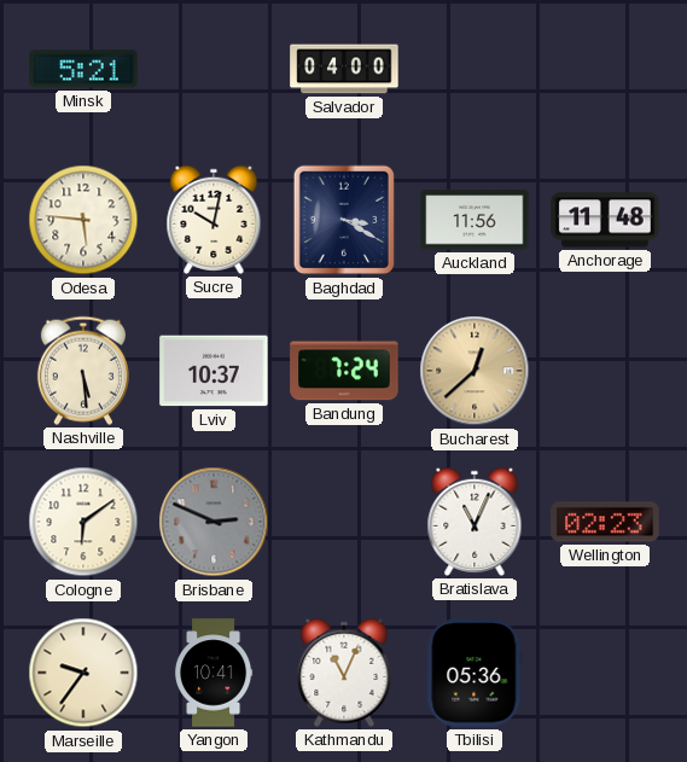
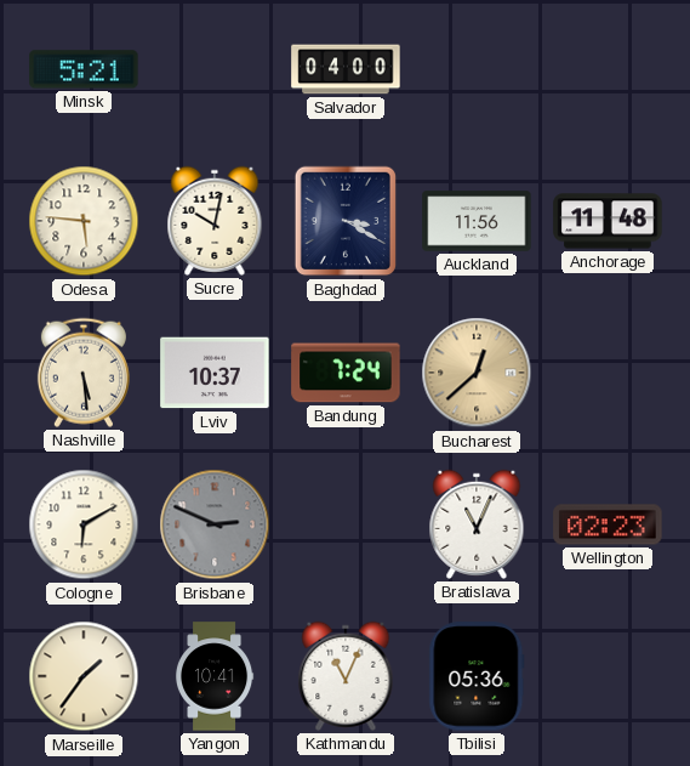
Cologne: 6:09 -> 6:10
Marseille: 9:36 -> 1:36
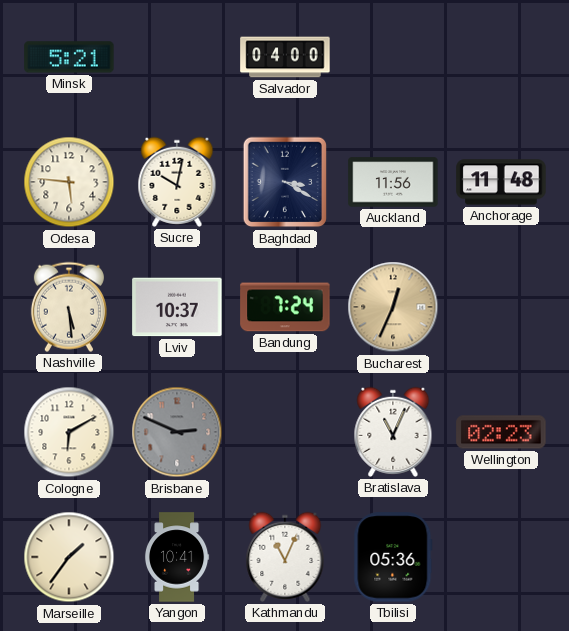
Bucharest: 12:38 -> 12:34
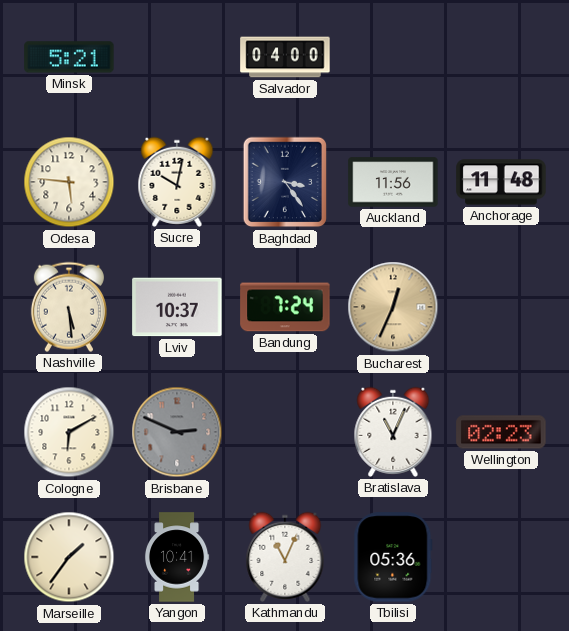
Baghdad: 3:20 -> 3:24
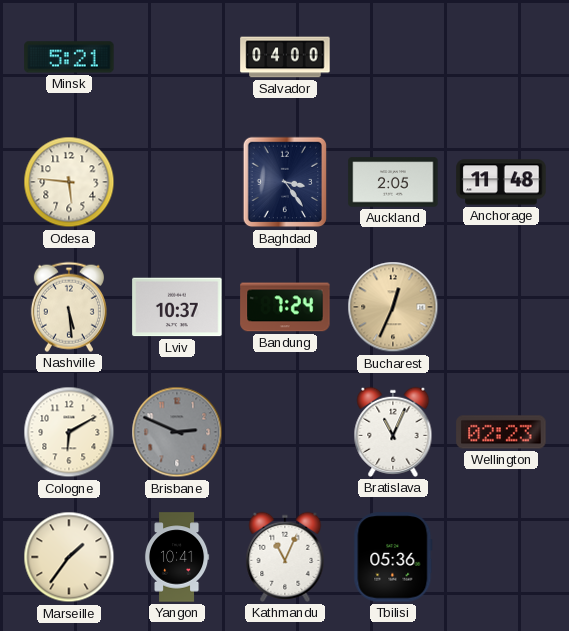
Sucre: 10:02 -> none
Auckland: 11:56 -> 2:05
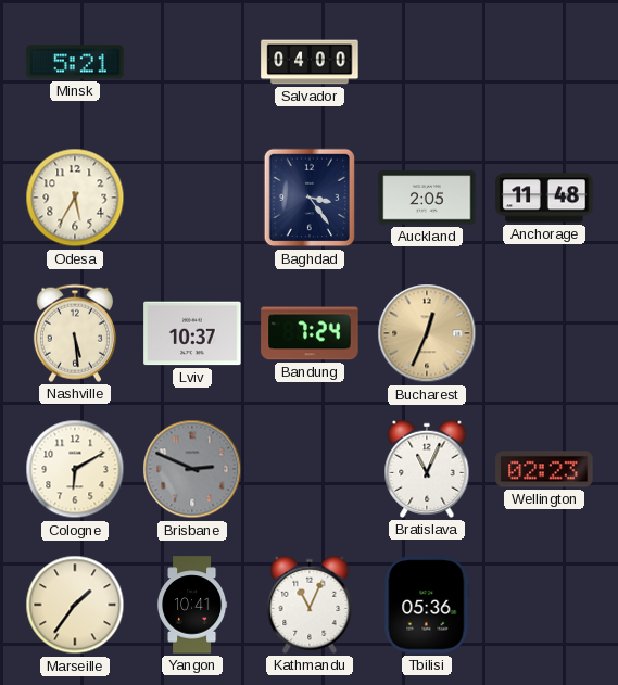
Odesa: 5:46 -> 5:35
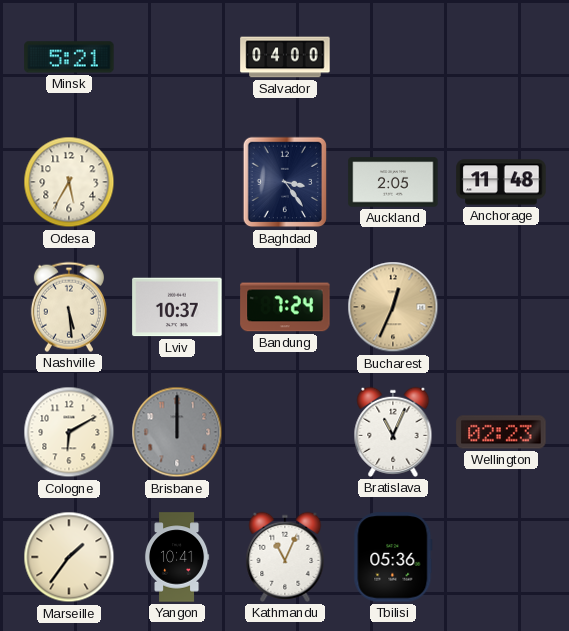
Brisbane: 2:49 -> 12:00
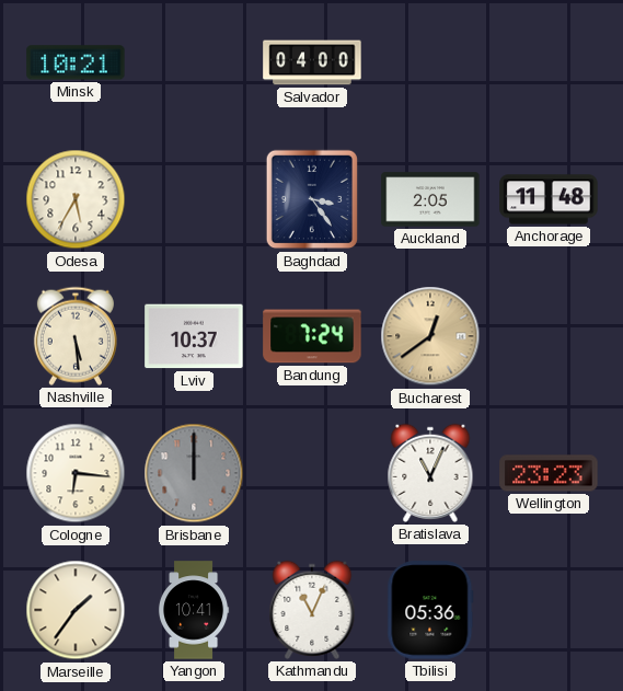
Minsk: 5:21 -> 10:21
Bucharest: 12:34 -> 12:39
Cologne: 6:10 -> 6:16
Wellington: 02:23 -> 23:23
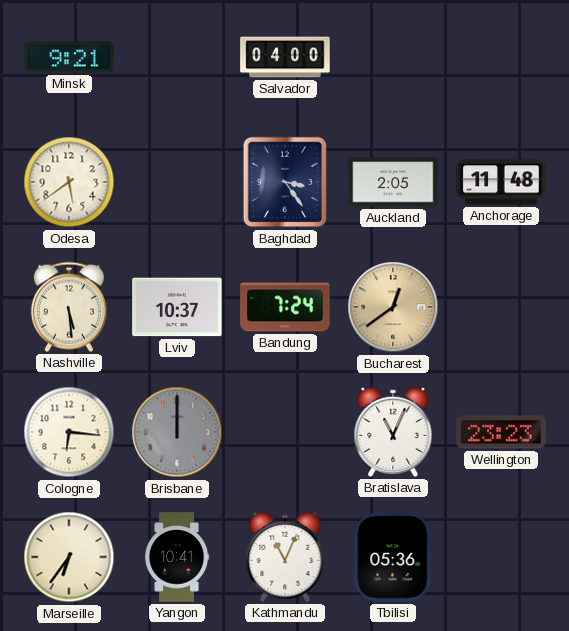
Minsk: 10:21 -> 9:21
Odesa: 5:35 -> 5:39
Marseille: 1:36 -> 6:36
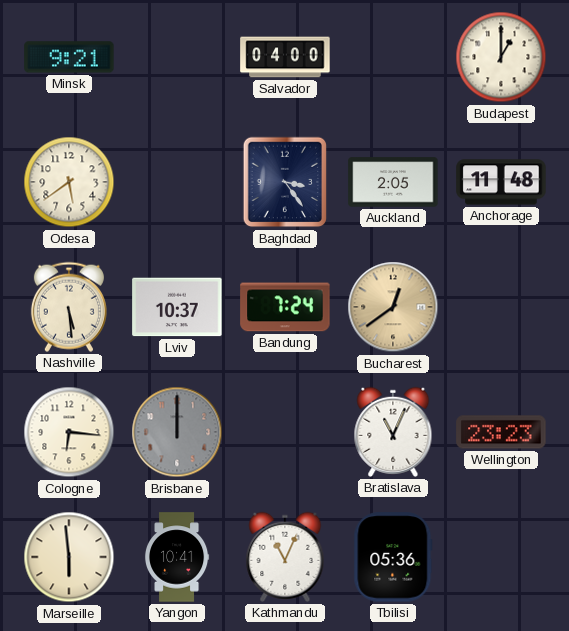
Budapest: none -> 1:00
Marseille: 6:36 -> 5:59
